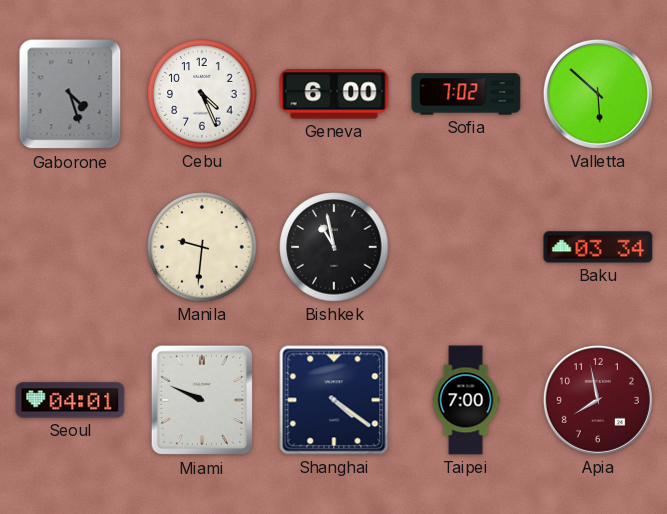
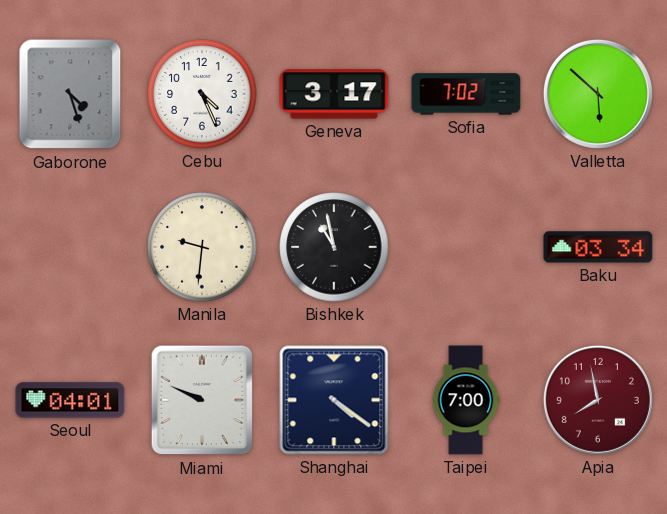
Geneva: 6:00 -> 3:17
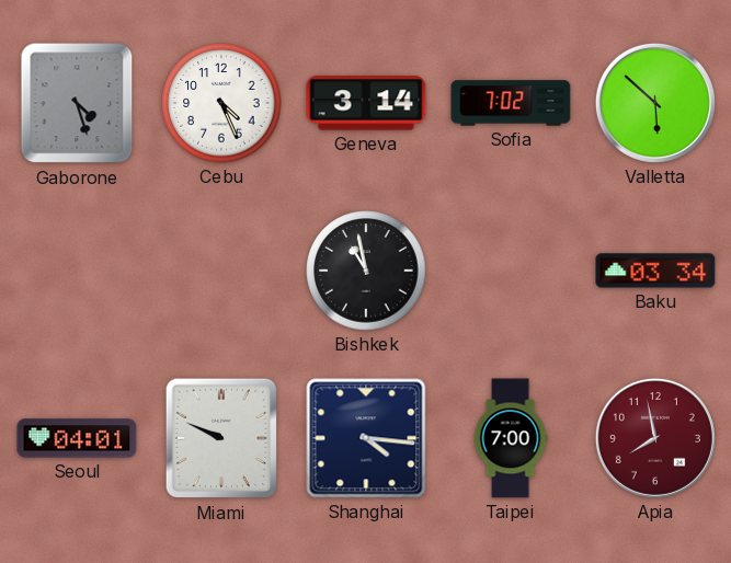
Geneva: 3:17 -> 3:14
Manila: 9:31 -> none
Shanghai: 4:21 -> 4:16
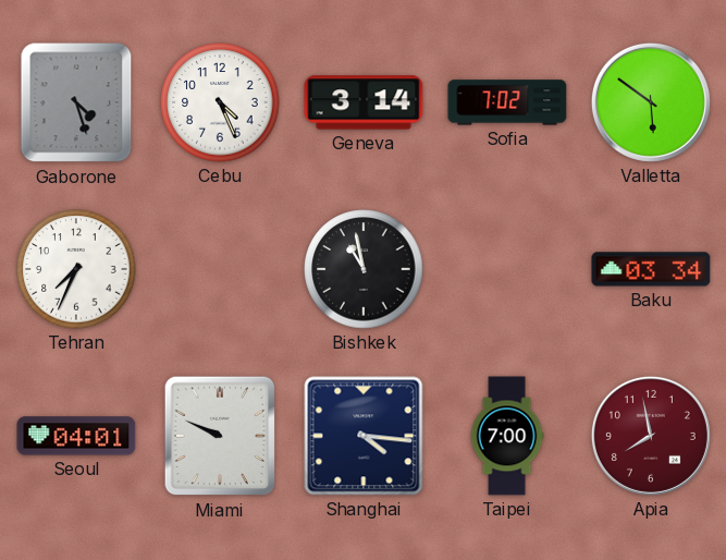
Valletta: 5:52 -> 5:51
Tehran: none -> 7:34
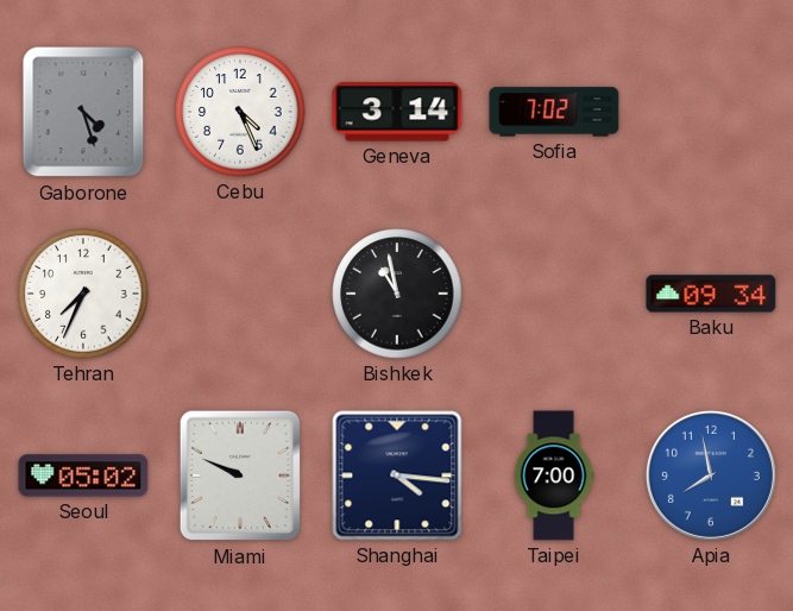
Valletta: 5:51 -> none
Baku: 03:34 -> 09:34
Seoul: 04:01 -> 05:02
Apia dial: burgundy -> blue
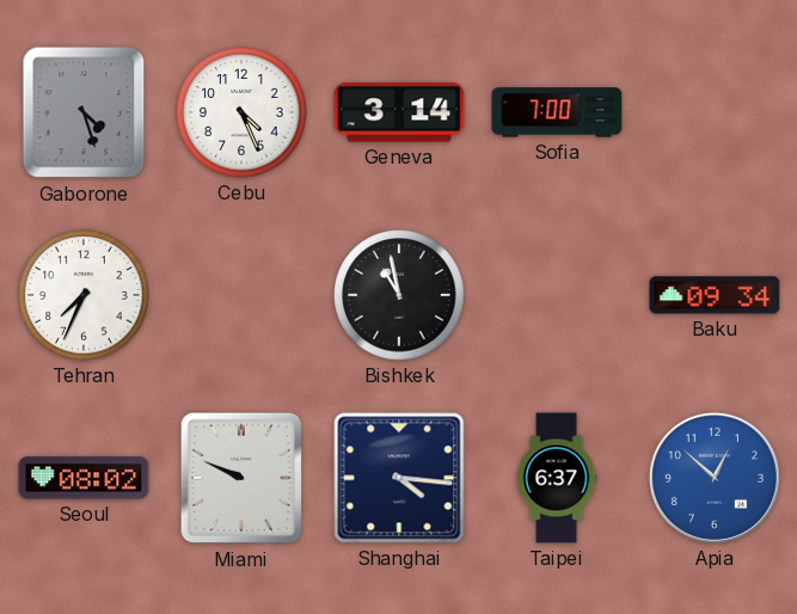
Sofia: 7:02 -> 7:00
Seoul: 05:02 -> 08:02
Taipei: 7:00 -> 6:37
Apia: 7:58 -> 12:52
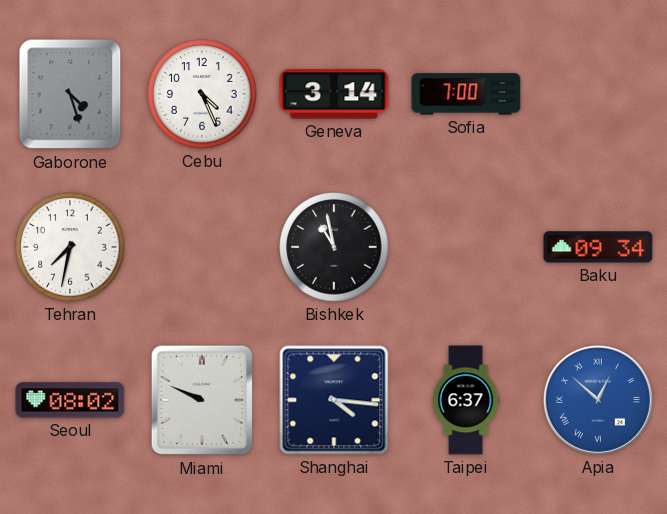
Tehran: 7:34 -> 7:32
Apia numerals: Arabic -> Roman
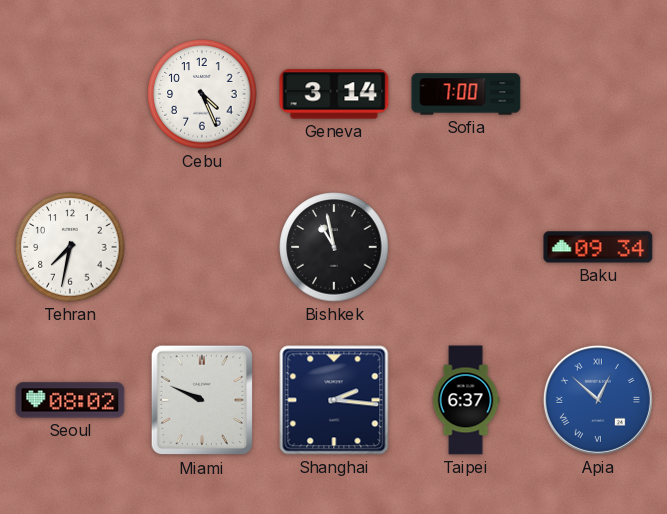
Gaborone: 4:27 -> none
Shanghai: 4:16 -> 2:16
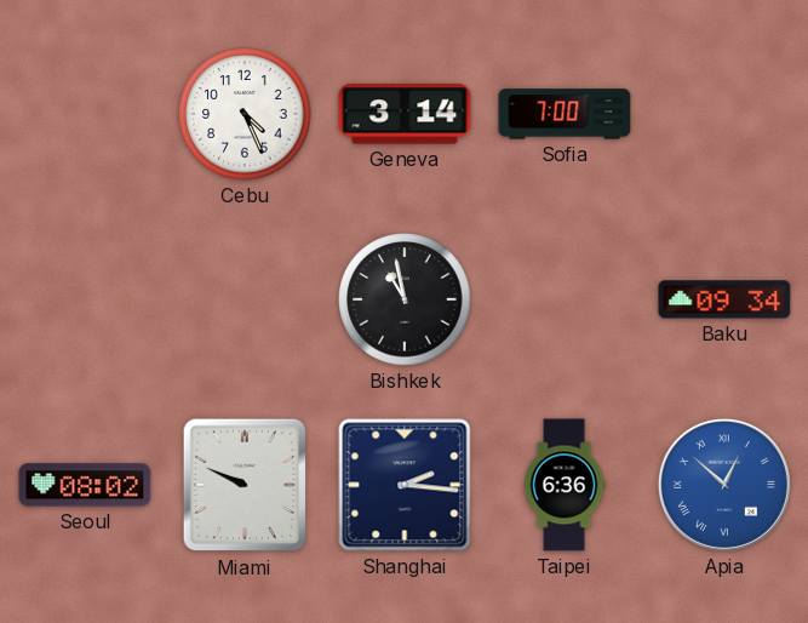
Tehran: 7:32 -> none
Taipei: 6:37 -> 6:36
